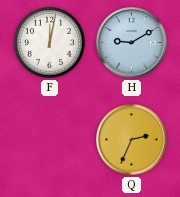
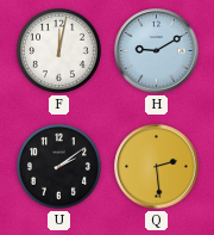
U: none -> 2:09
Q: 2:34 -> 2:29
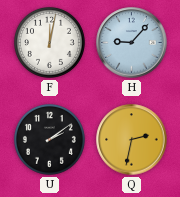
H: 9:10 -> 9:07
Q: 2:29 -> 2:32
